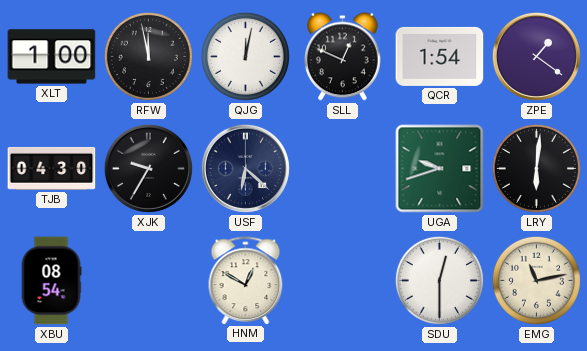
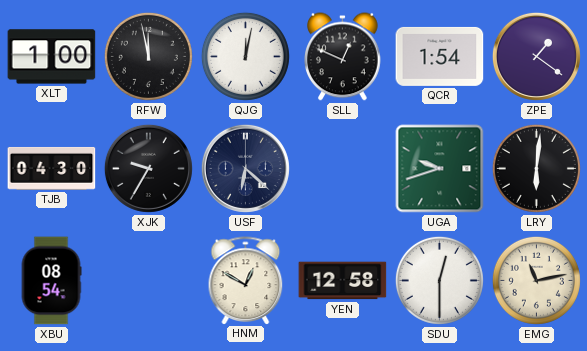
YEN: none -> 12:58
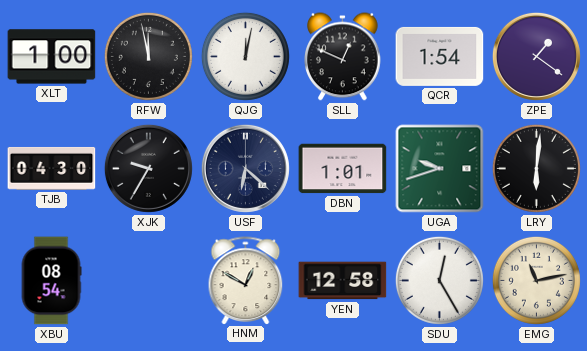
DBN: none -> 1:01
SDU: 12:30 -> 12:25
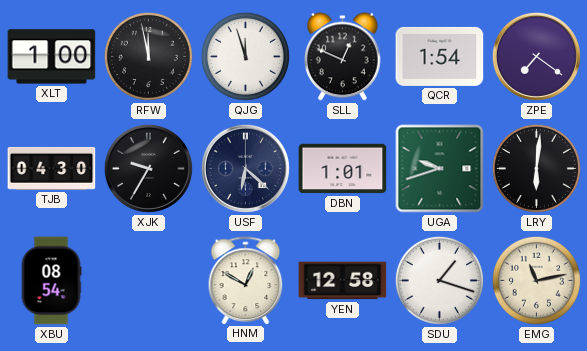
QJG: 12:02 -> 11:57
ZPE: 1:21 -> 7:21
SDU: 12:25 -> 1:18
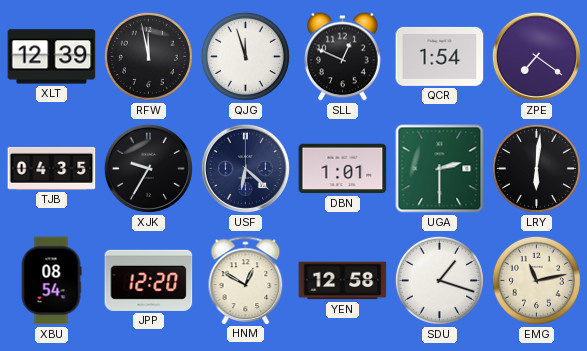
XLT: 1:00 -> 12:39
TJB: 04:30 -> 04:35
UGA: 9:42 -> 2:30
JPP: none -> 12:20
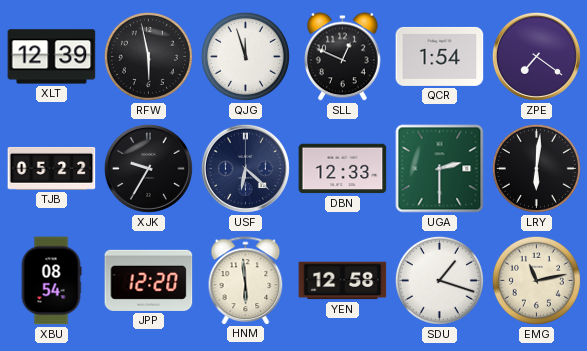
RFW: 11:58 -> 5:58
TJB: 04:35 -> 05:22
DBN: 1:01 -> 12:33
HNM: 12:50 -> 5:59
